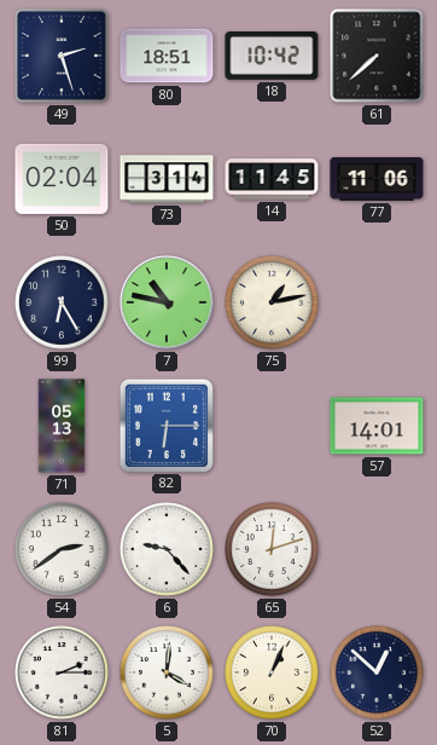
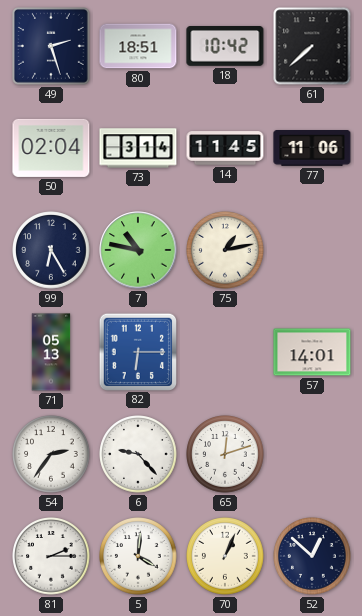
54: 2:39 -> 2:36
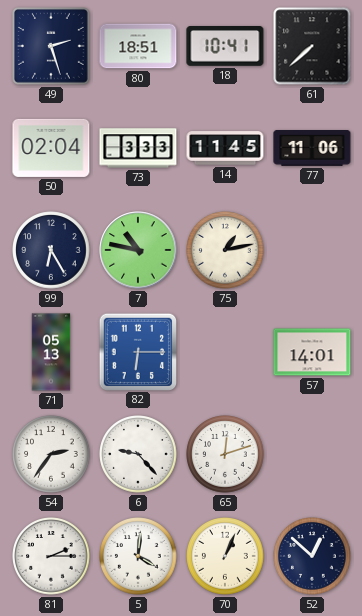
18: 10:42 -> 10:41
73: 3:14 -> 3:33
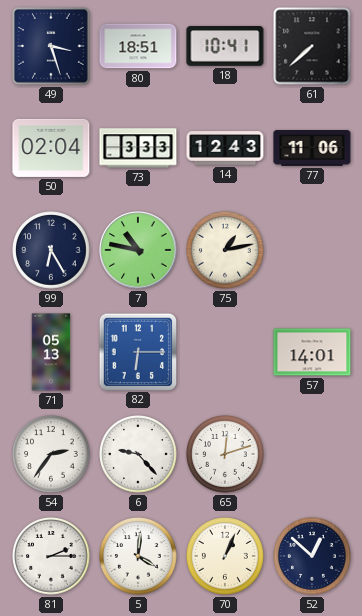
49: 2:27 -> 3:27
14: 11:45 -> 12:43
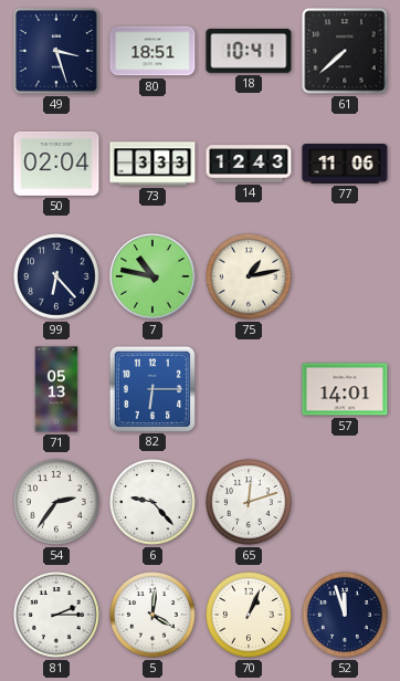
99: 6:25 -> 6:23
52: 12:52 -> 11:57
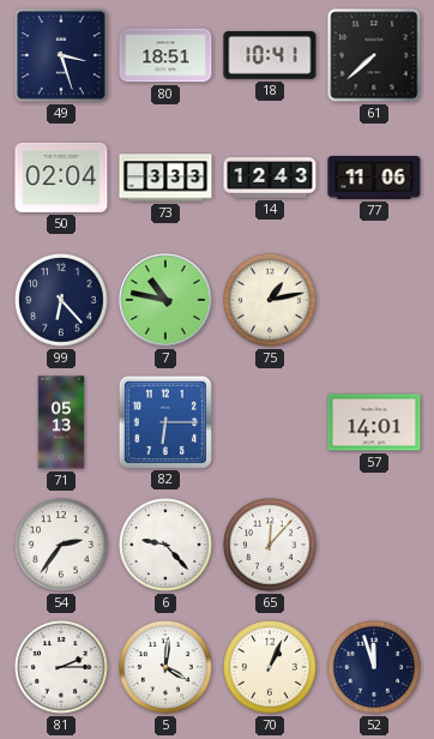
65: 12:12 -> 12:07
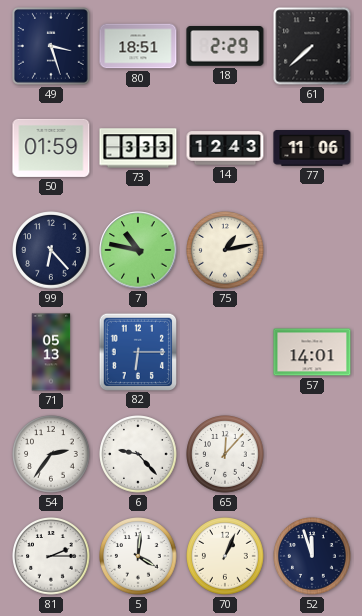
18: 10:41 -> 2:29
50: 02:04 -> 01:59
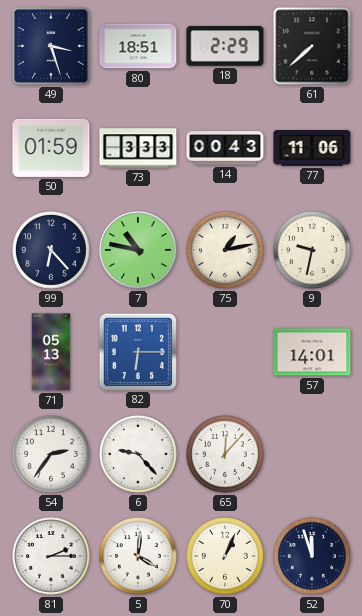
14: 12:43 -> 00:43
9: none -> 9:32
